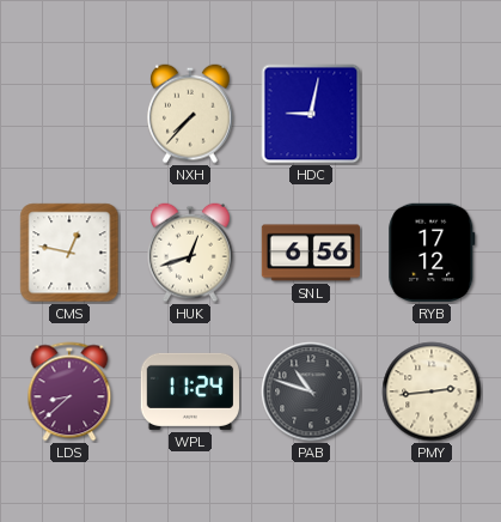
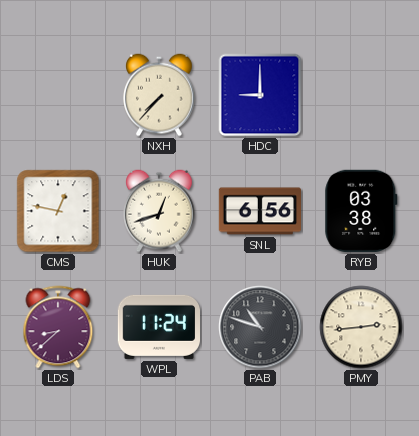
HDC: 9:02 -> 9:00
RYB: 17:12 -> 03:38
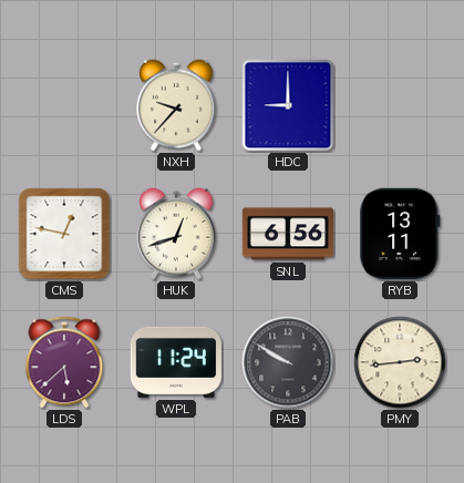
NXH: 7:37 -> 9:37
RYB: 03:38 -> 13:11
LDS: 8:38 -> 5:38
PAB: 10:48 -> 9:50
